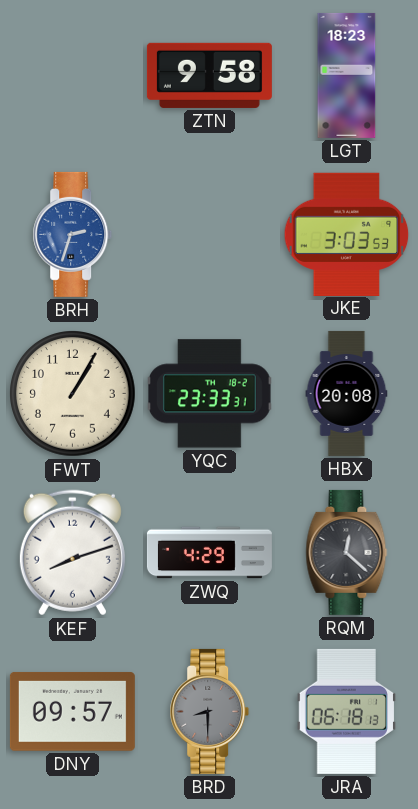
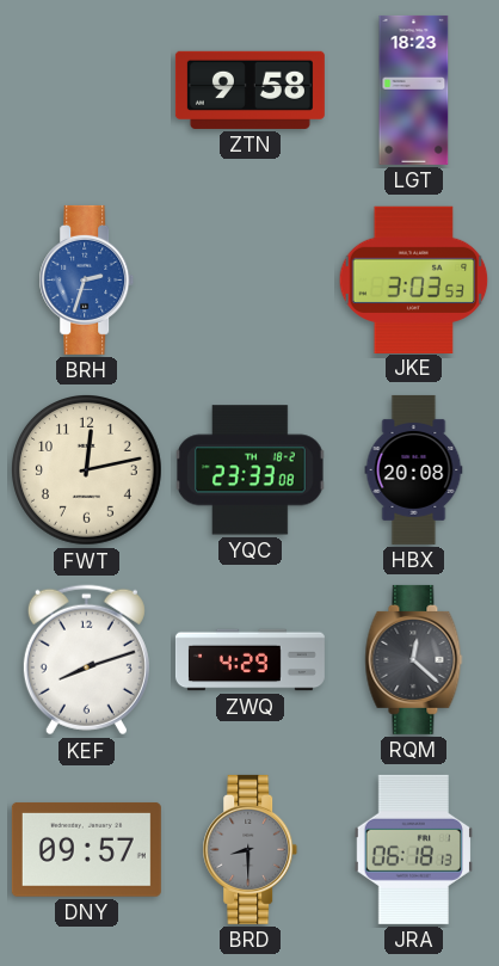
FWT: 1:05 -> 12:13
YQC: 23:33:31 -> 23:33:08
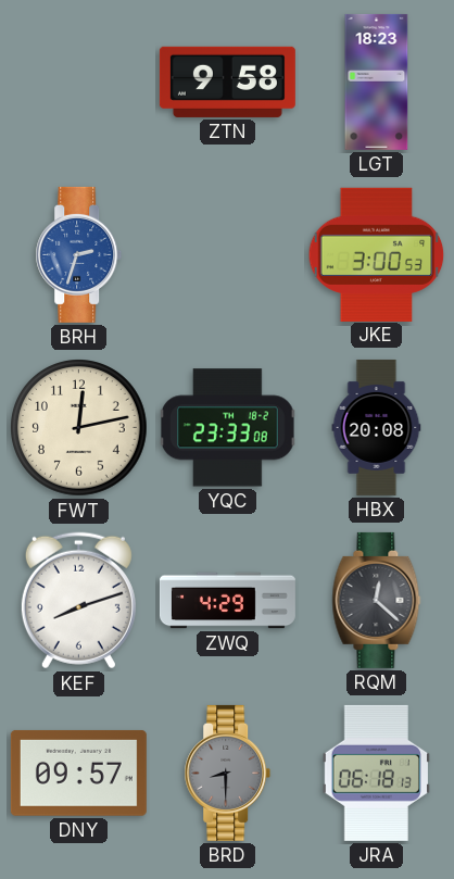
JKE: 3:03 -> 3:00
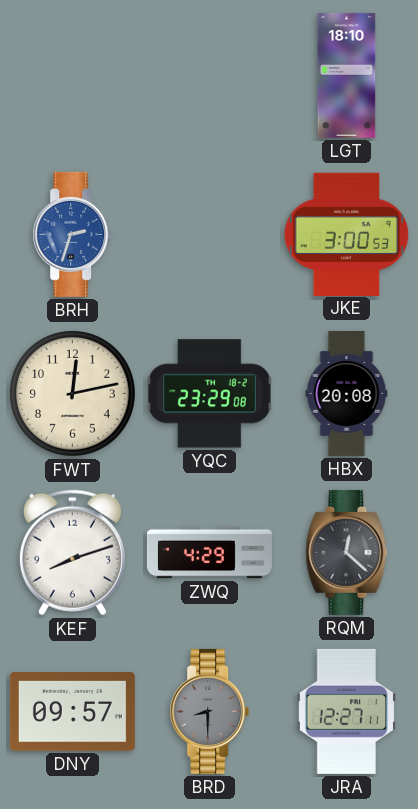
ZTN: 9:58 -> none
LGT: 18:23 -> 18:10
YQC: 23:33 -> 23:29
JRA: 06:18 -> 12:27
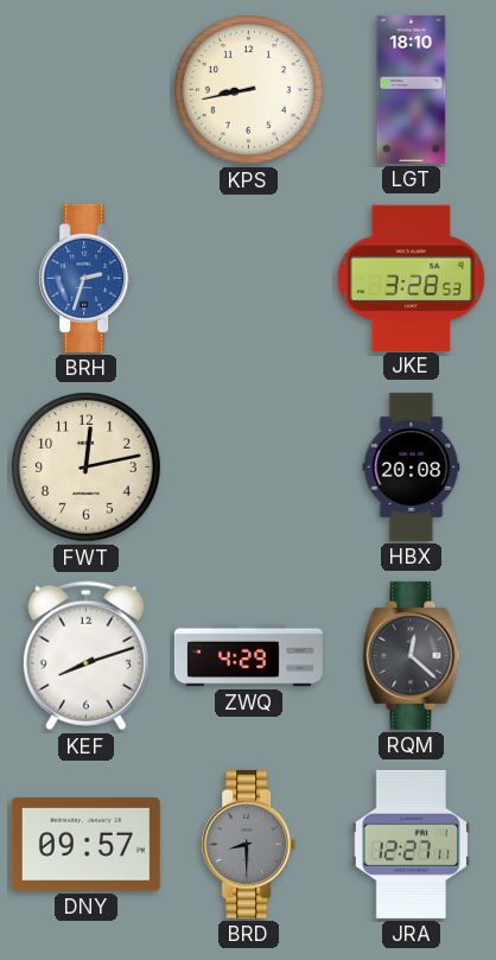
KPS: none -> 8:43
JKE: 3:00 -> 3:28
YQC: 23:29 -> none
